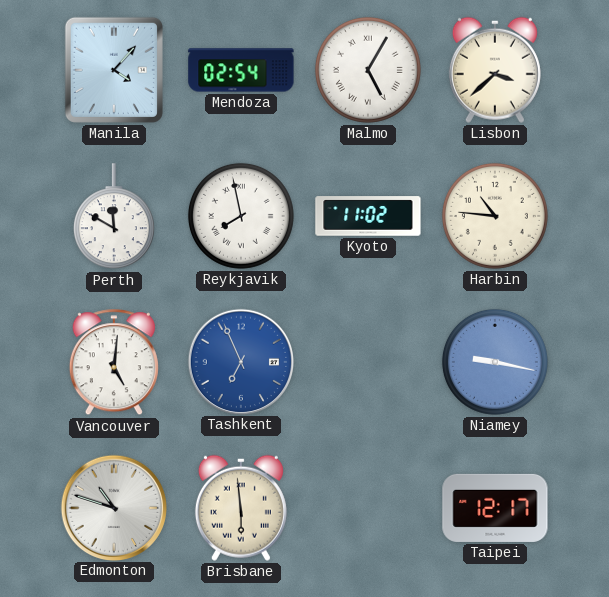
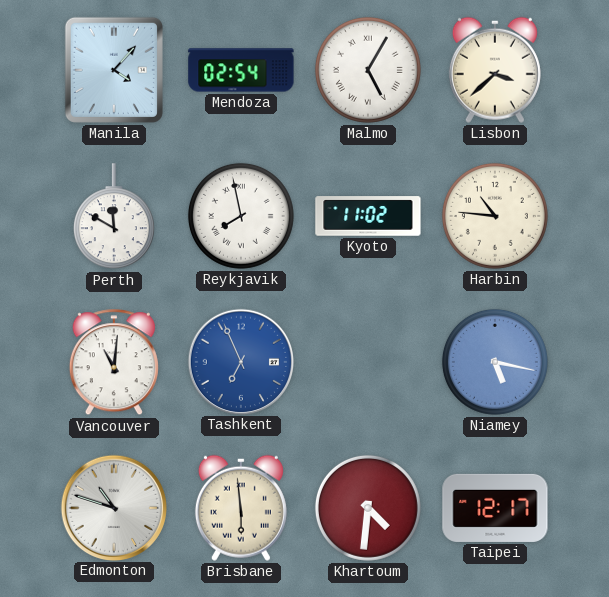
Vancouver: 5:01 -> 11:01
Niamey: 9:17 -> 5:17
Khartoum: none -> 4:31
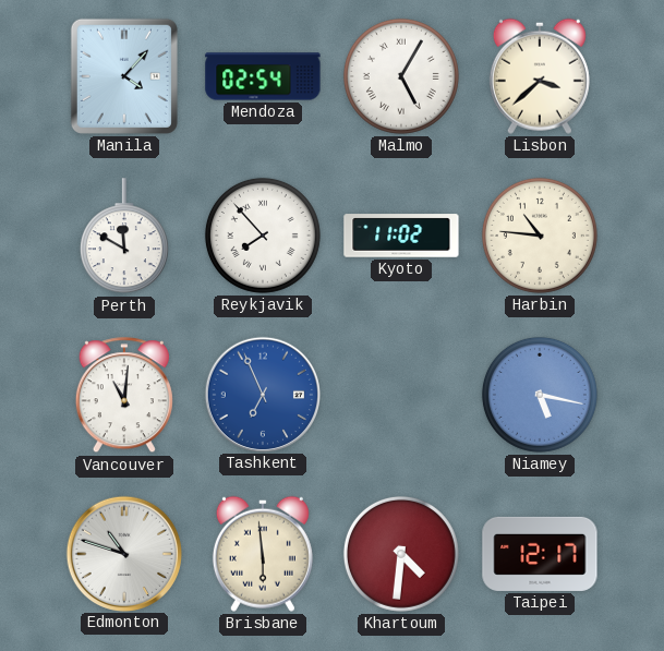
Reykjavik: 7:58 -> 7:53
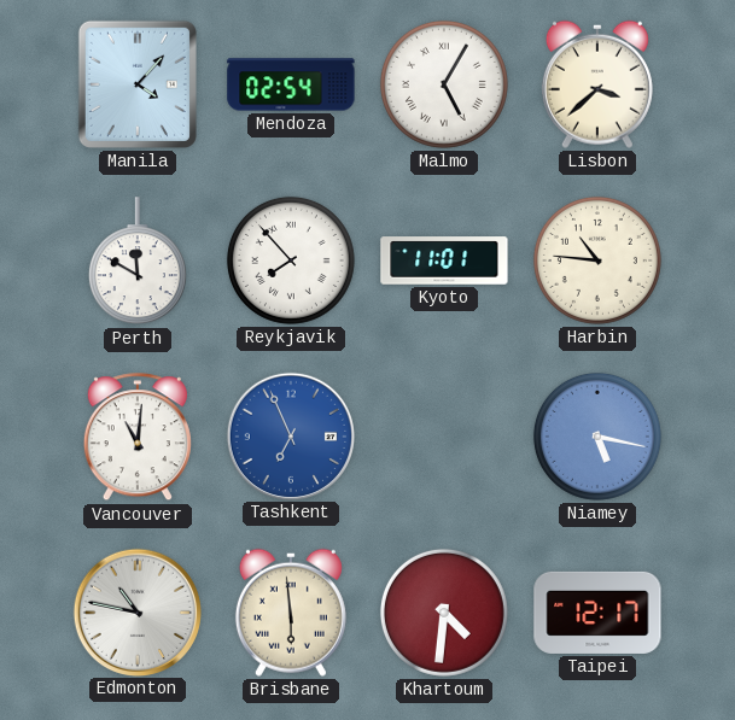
Kyoto: 11:02 -> 11:01
Edmonton: 10:48 -> 10:47
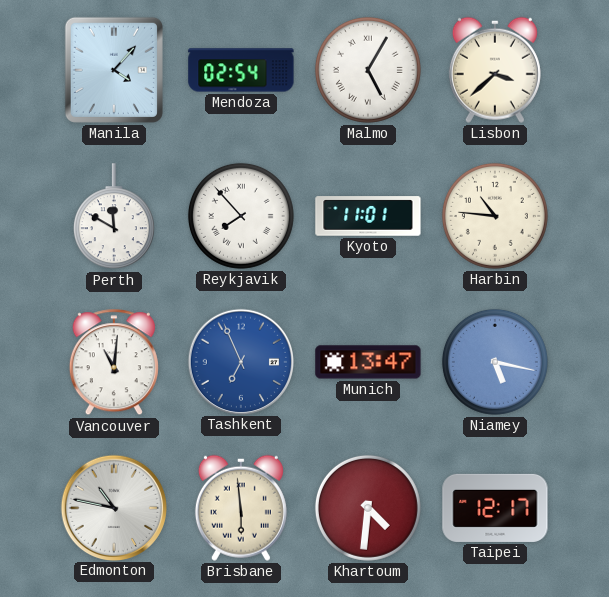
Munich: none -> 13:47
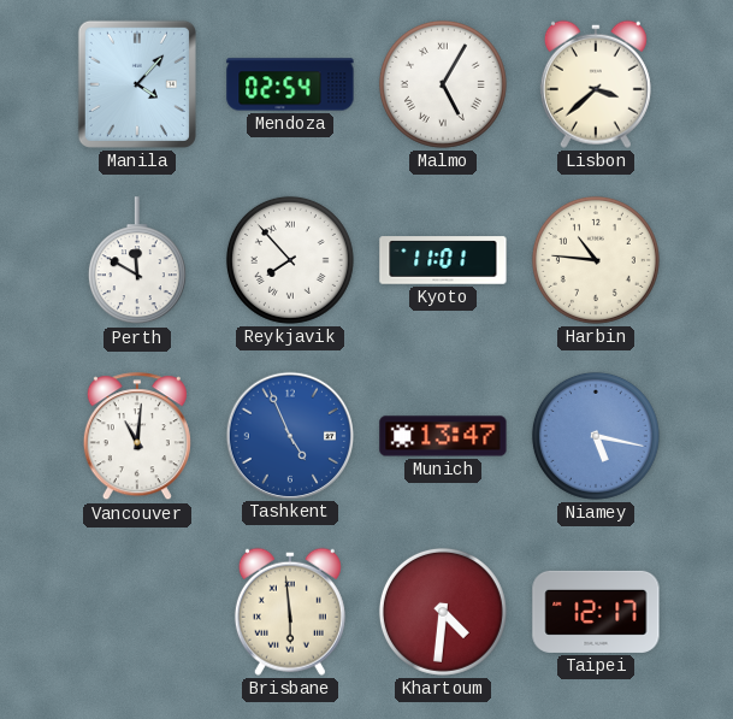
Tashkent: 6:56 -> 4:56
Edmonton: 10:47 -> none
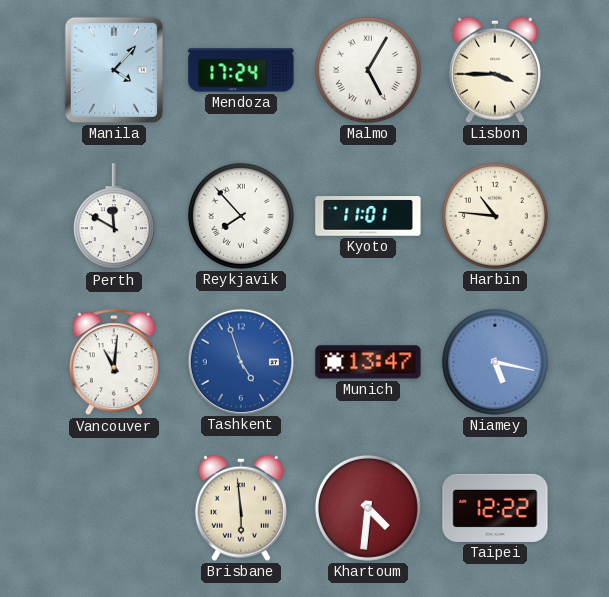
Mendoza: 02:54 -> 17:24
Lisbon: 3:38 -> 3:45
Tashkent: 4:56 -> 4:57
Taipei: 12:17 -> 12:22
